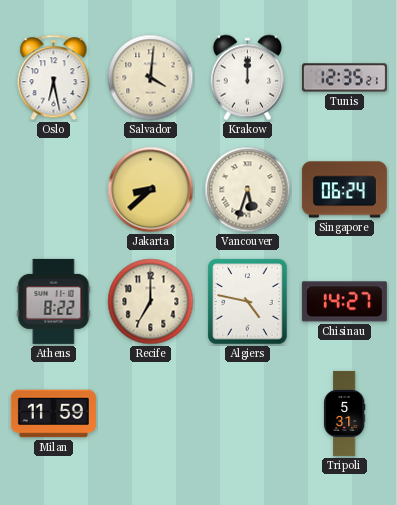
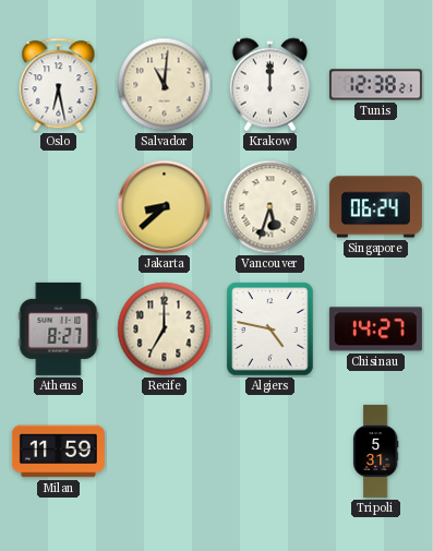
Salvador: 4:01 -> 11:01
Tunis: 12:35 -> 12:38
Athens: 8:22 -> 8:27
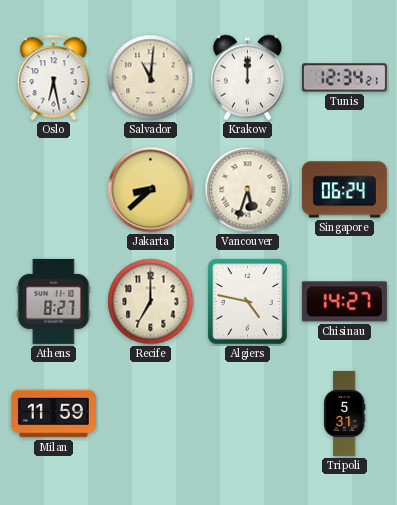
Tunis: 12:38 -> 12:34
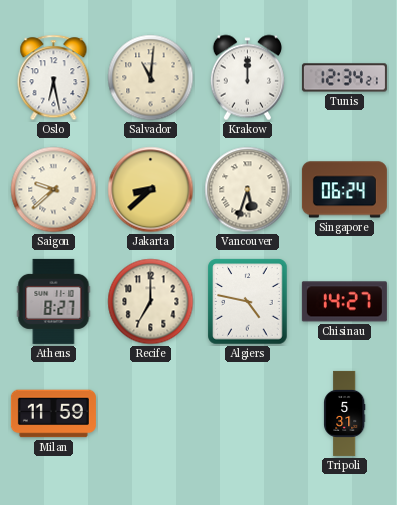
Saigon: none -> 9:38
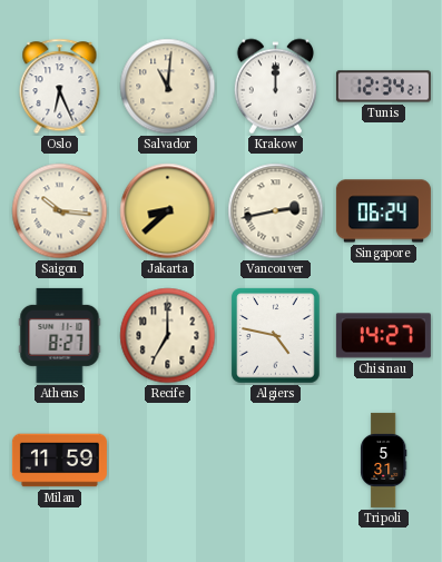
Oslo: 6:28 -> 6:26
Saigon: 9:38 -> 10:16
Vancouver: 5:33 -> 2:43
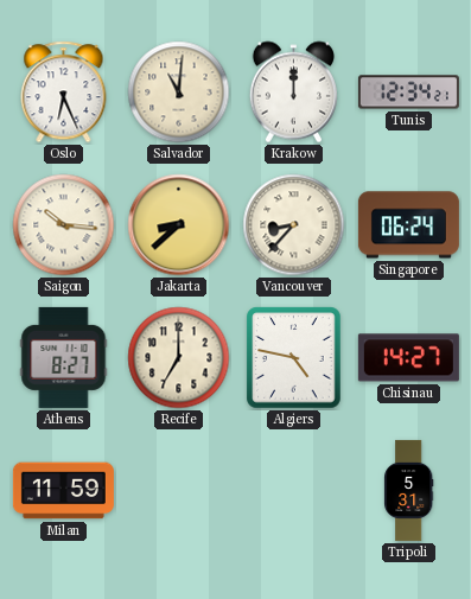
Vancouver: 2:43 -> 8:37
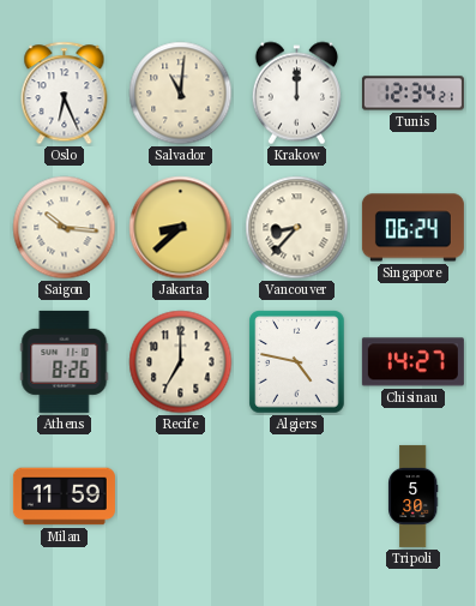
Athens: 8:27 -> 8:26
Tripoli: 5:31 -> 5:30
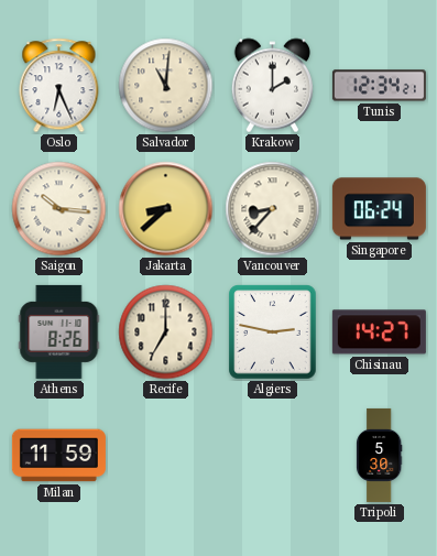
Krakow: 12:00 -> 2:00
Algiers: 4:47 -> 2:47
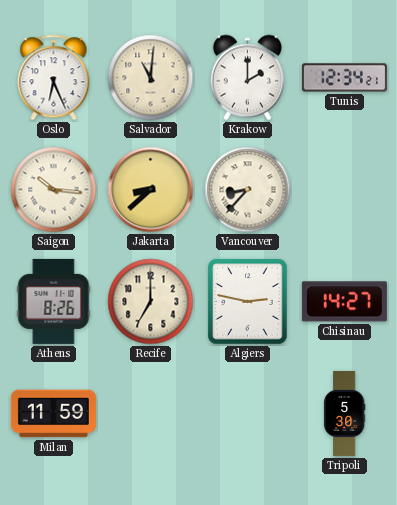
Singapore: 06:24 -> none
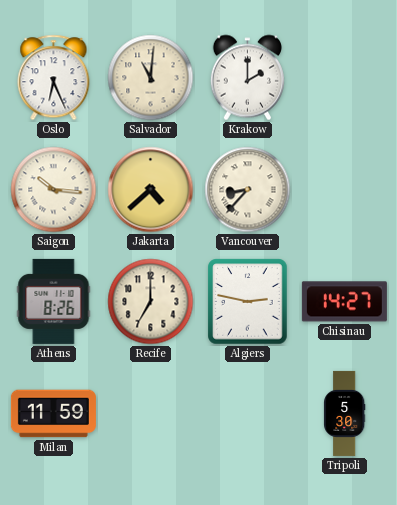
Tunis: 12:34 -> none
Jakarta: 8:38 -> 4:38
